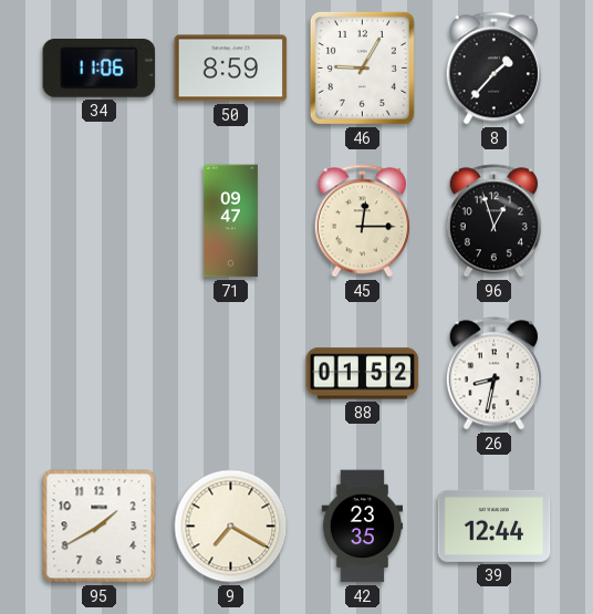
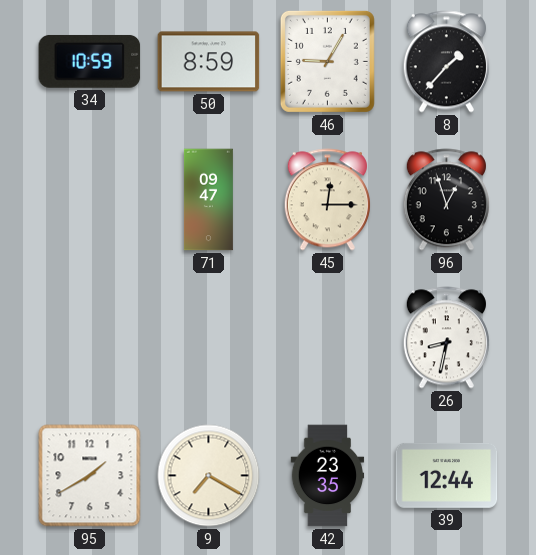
34: 11:06 -> 10:59
88: 01:52 -> none
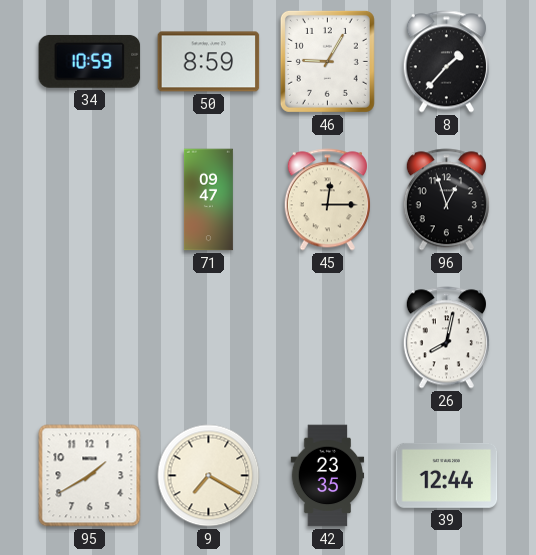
26: 8:32 -> 8:02
